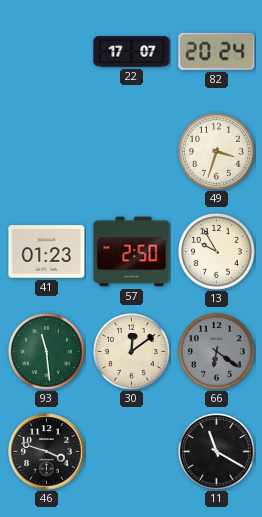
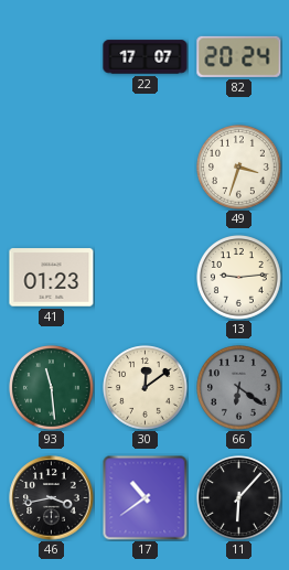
57: 2:50 -> none
13: 9:55 -> 9:14
46: 3:48 -> 3:43
17: none -> 10:39
11: 11:20 -> 6:07
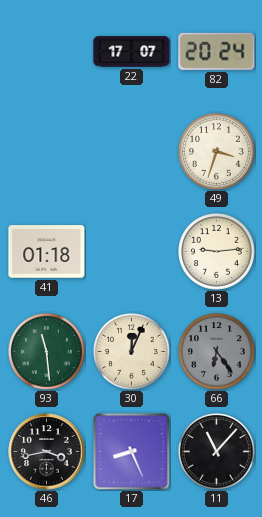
41: 01:23 -> 01:18
30: 12:09 -> 12:04
66: 6:21 -> 6:24
17: 10:39 -> 8:26
11: 6:07 -> 11:07
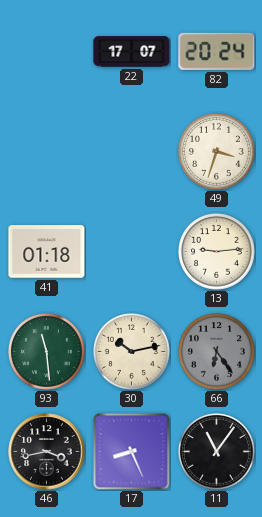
30: 12:04 -> 10:13
11: 11:07 -> 11:06
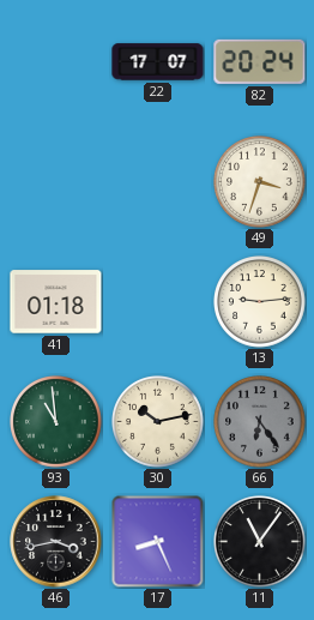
93: 11:29 -> 10:59
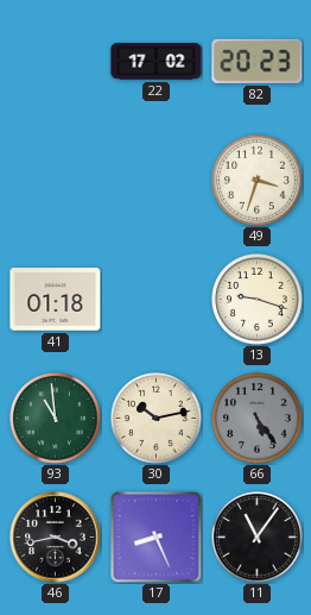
22: 17:07 -> 17:02
82: 20:24 -> 20:23
13: 9:14 -> 9:18
66: 6:24 -> 5:24
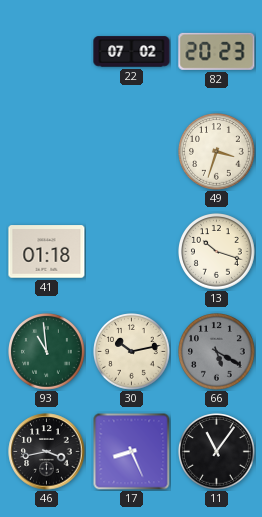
22: 17:02 -> 07:02
13: 9:18 -> 10:18
66: 5:24 -> 5:20
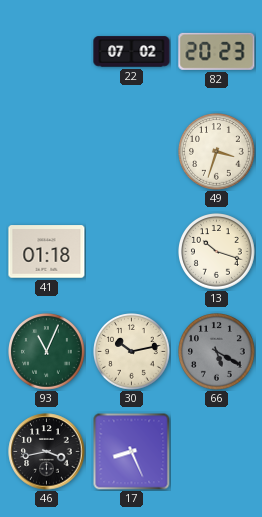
93: 10:59 -> 11:04
11: 11:06 -> none
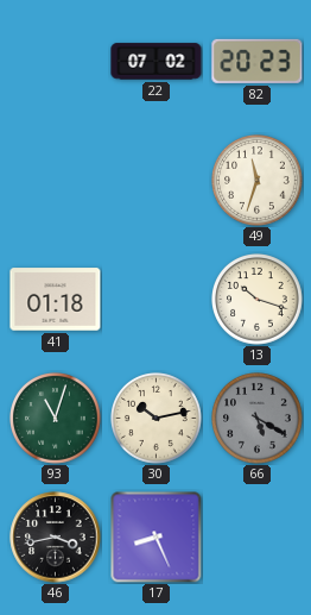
49: 3:33 -> 11:33
93: 11:04 -> 11:03
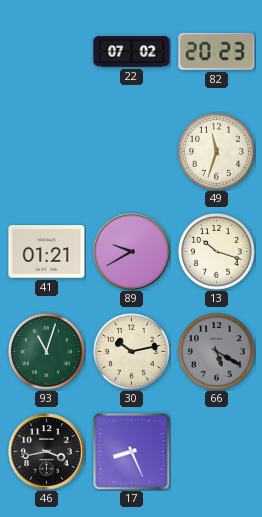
41: 01:18 -> 01:21
89: none -> 9:40
